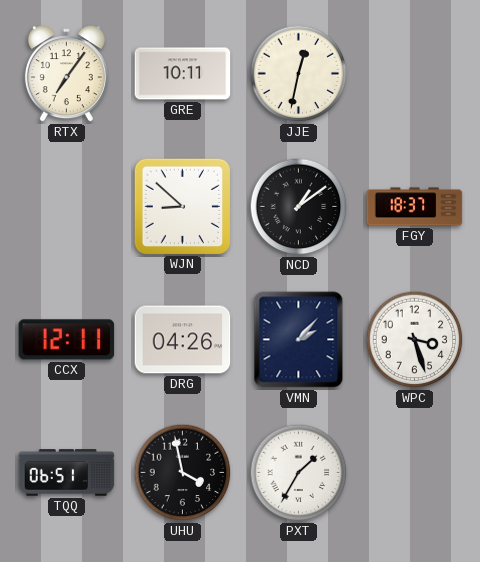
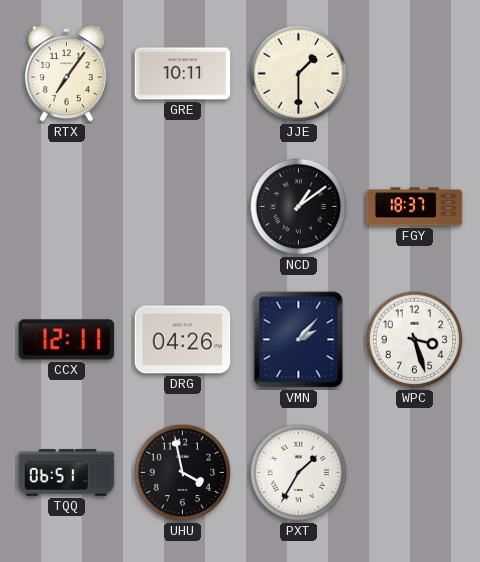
JJE: 12:32 -> 1:30
WJN: 8:52 -> none
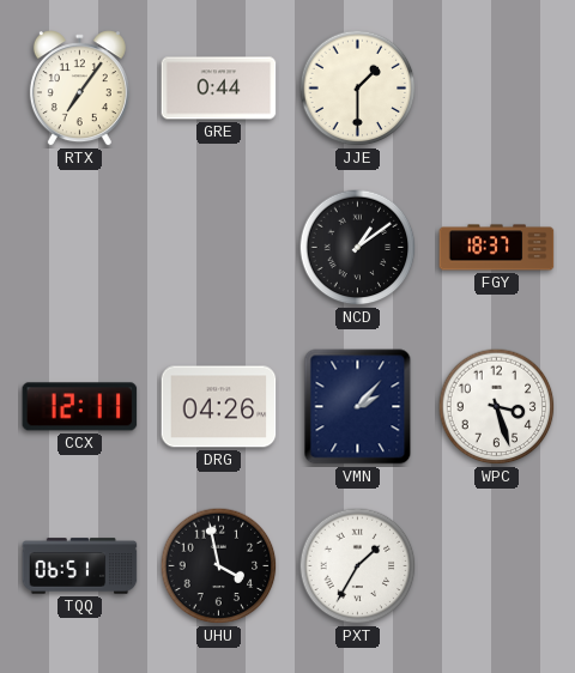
GRE: 10:11 -> 0:44
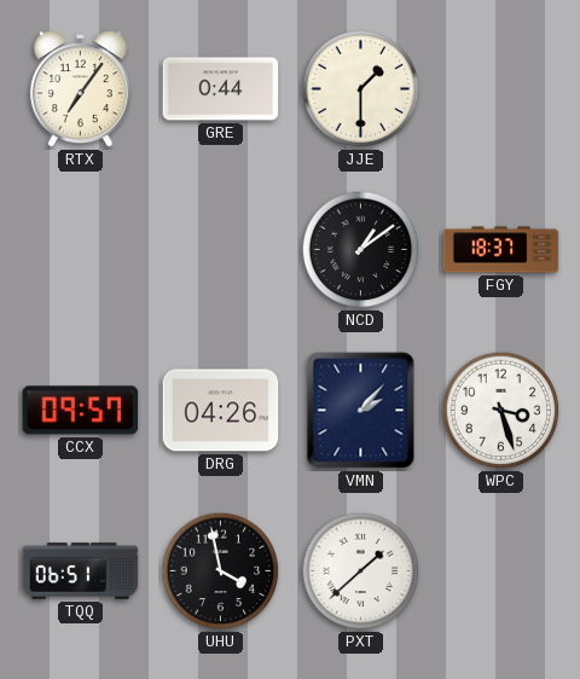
CCX: 12:11 -> 09:57
PXT: 1:35 -> 1:38
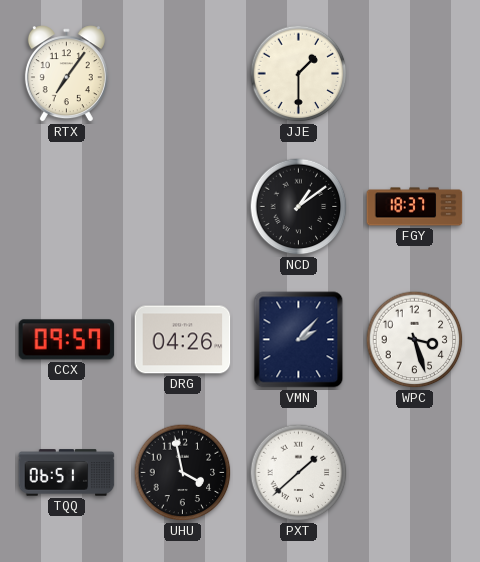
GRE: 0:44 -> none
